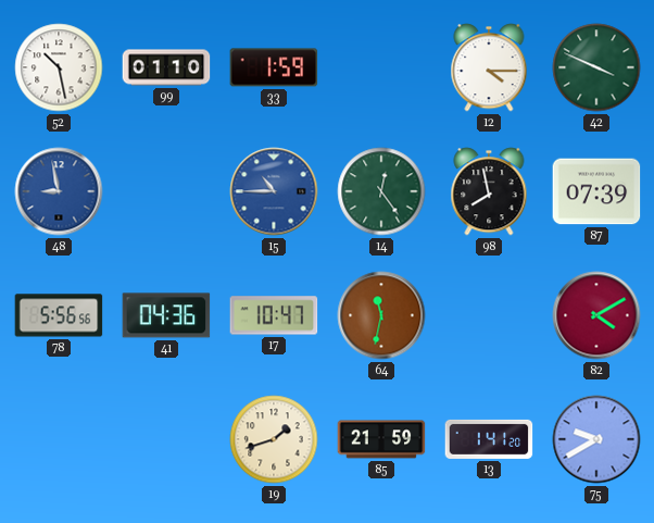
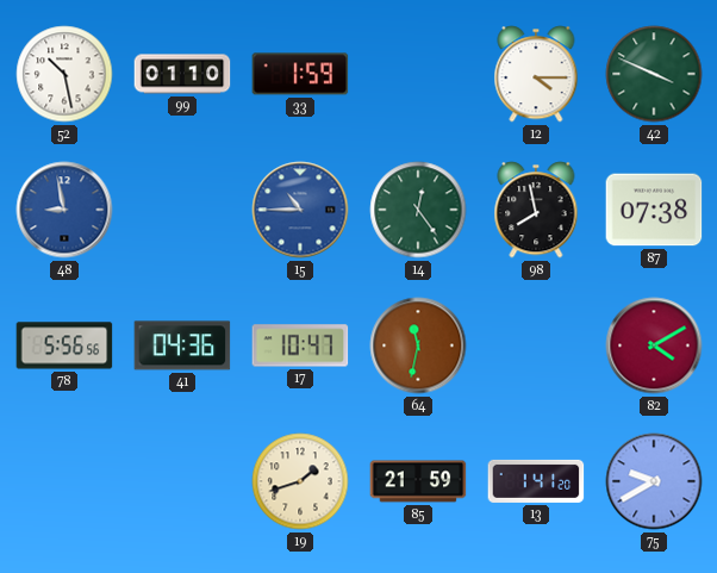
87: 07:39 -> 07:38
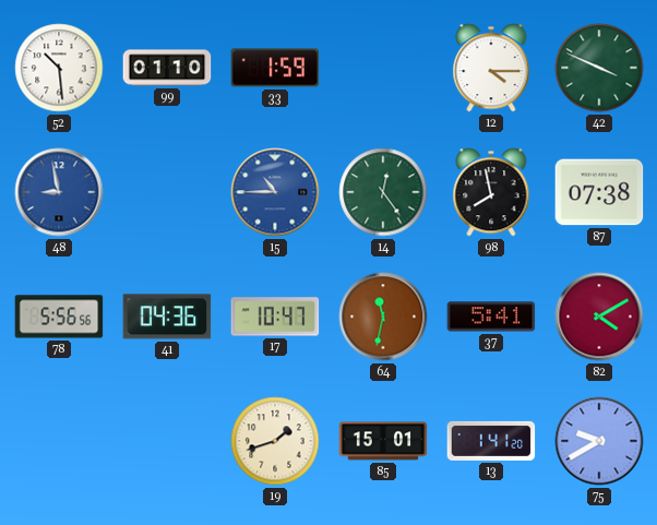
52: 10:28 -> 10:29
37: none -> 5:41
85: 21:59 -> 15:01
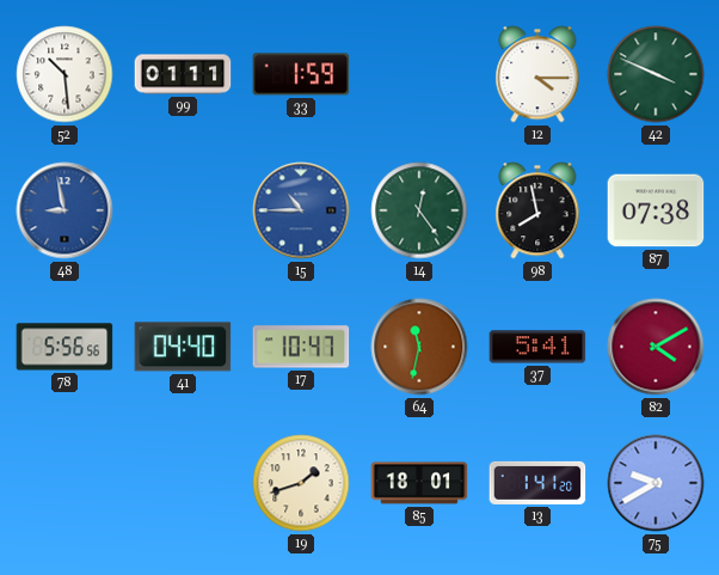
99: 01:10 -> 01:11
41: 04:36 -> 04:40
85: 15:01 -> 18:01
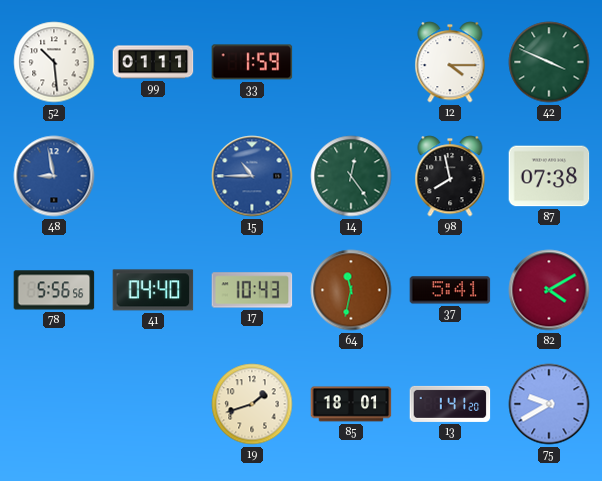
17: 10:47 -> 10:43
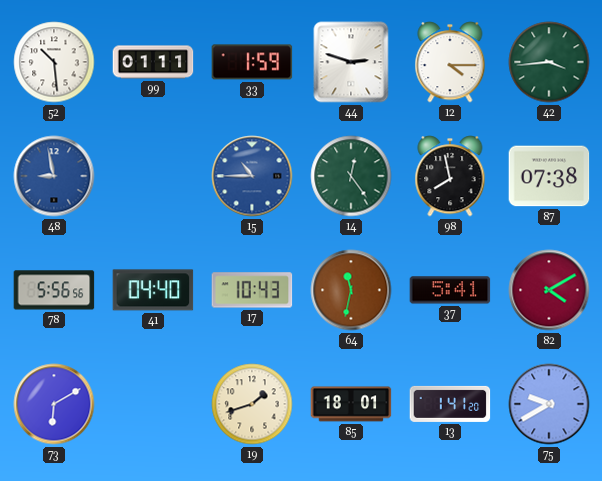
44: none -> 2:48
42: 3:49 -> 3:44
73: none -> 6:10
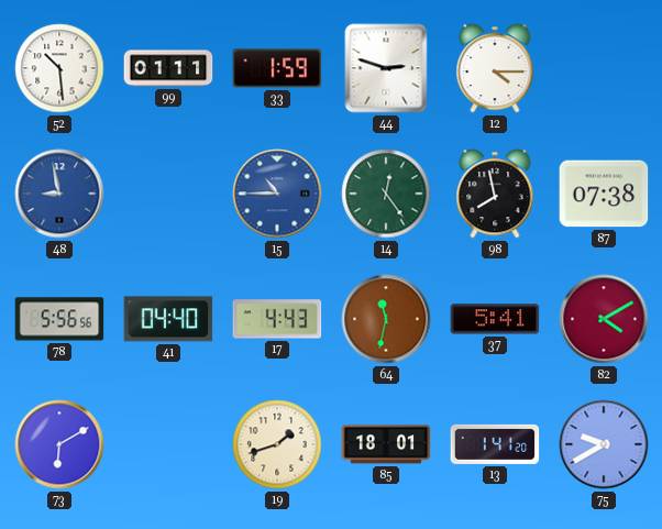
42: 3:44 -> none
17: 10:43 -> 4:43
